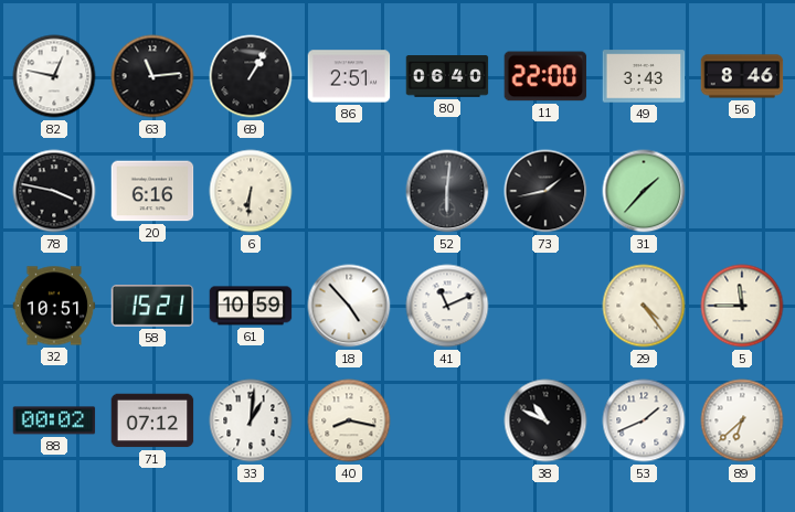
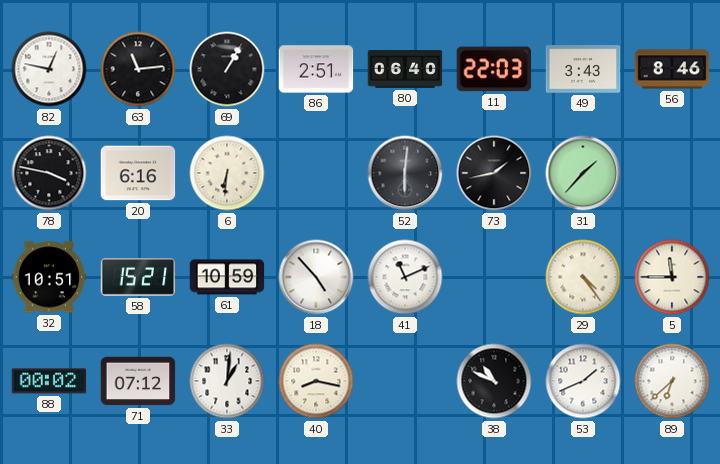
11: 22:00 -> 22:03
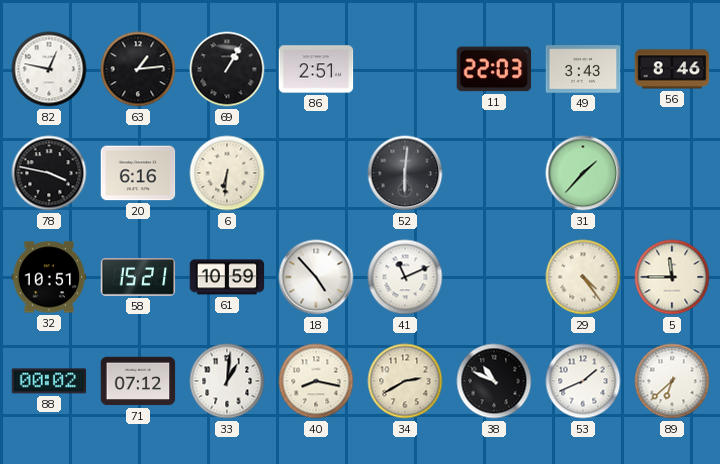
63: 11:14 -> 1:14
80: 06:40 -> none
73: 1:43 -> none
34: none -> 2:40
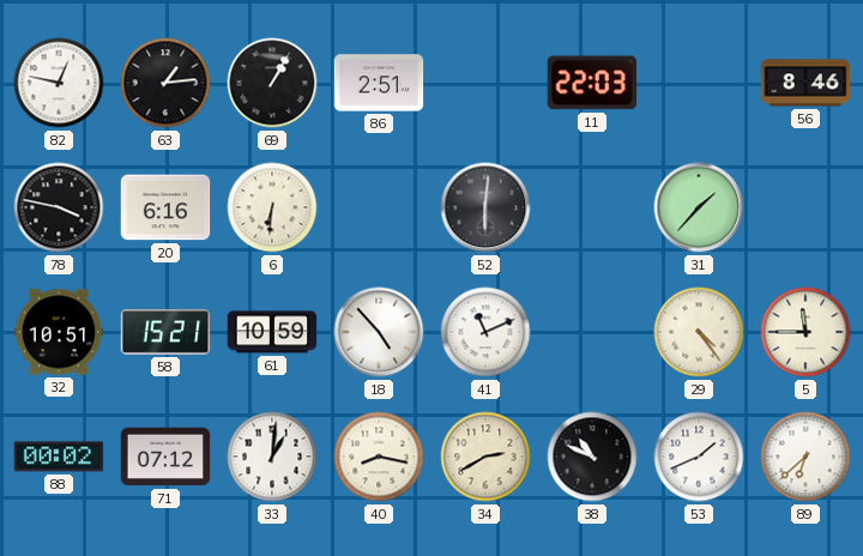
49: 3:43 -> none
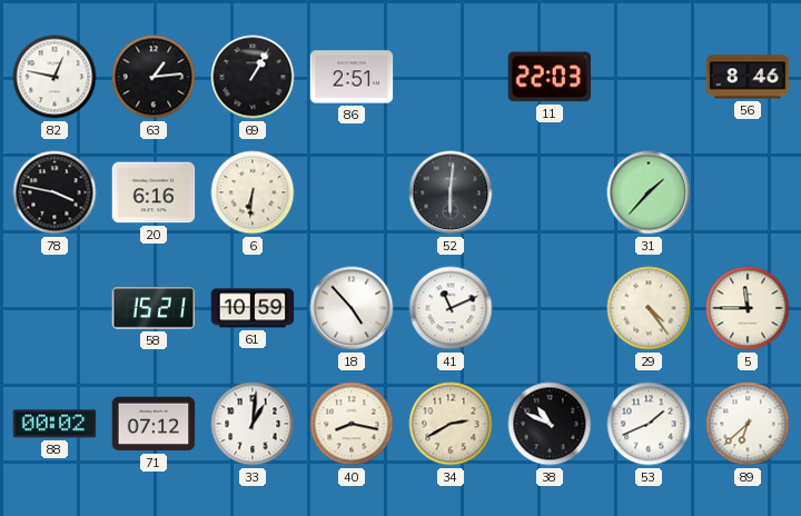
32: 10:51 -> none
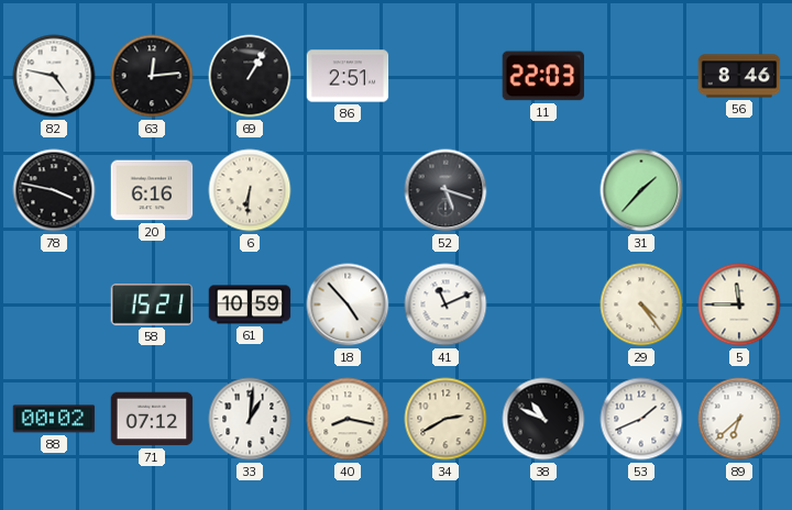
82: 12:47 -> 4:47
63: 1:14 -> 12:14
52: 6:01 -> 5:18
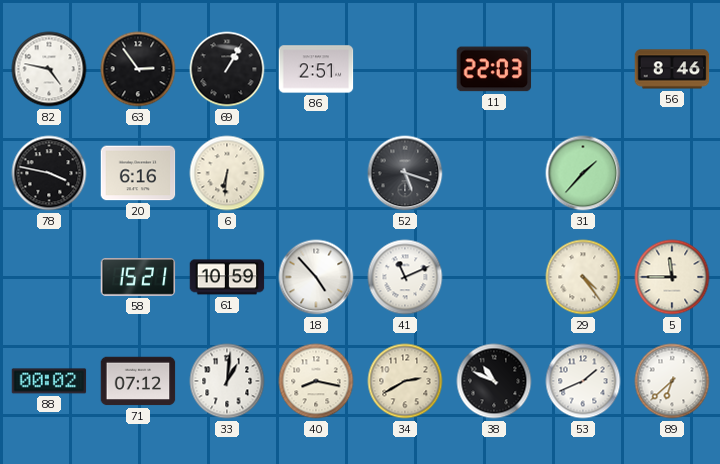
63: 12:14 -> 2:54
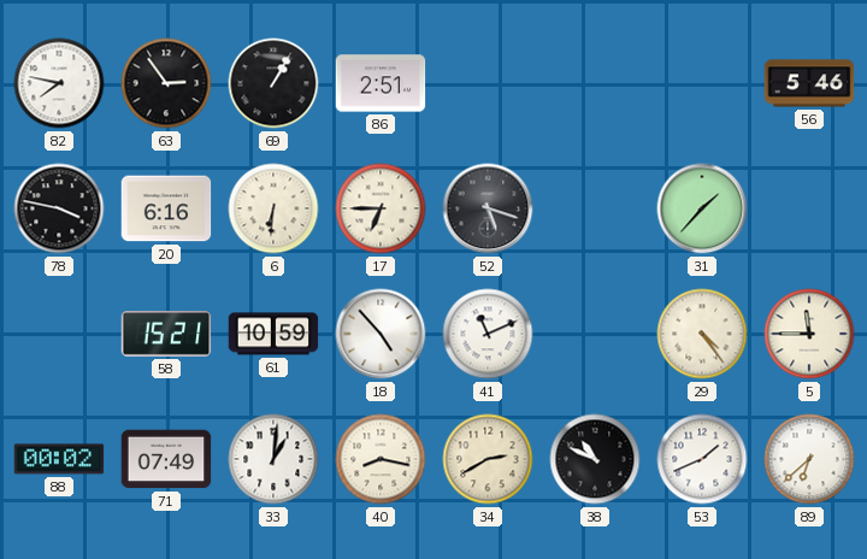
82: 4:47 -> 7:47
11: 22:03 -> none
56: 8:46 -> 5:46
17: none -> 6:45
71: 07:12 -> 07:49
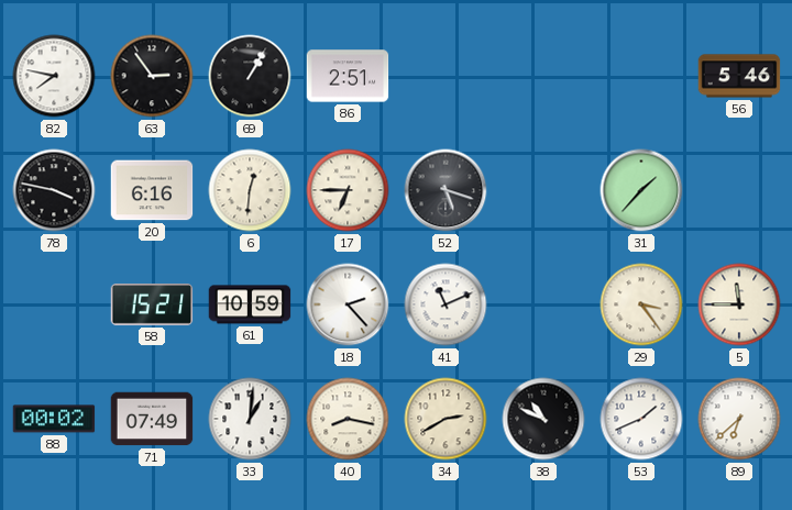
6: 6:31 -> 12:31
18: 4:53 -> 2:23
29: 4:24 -> 3:24
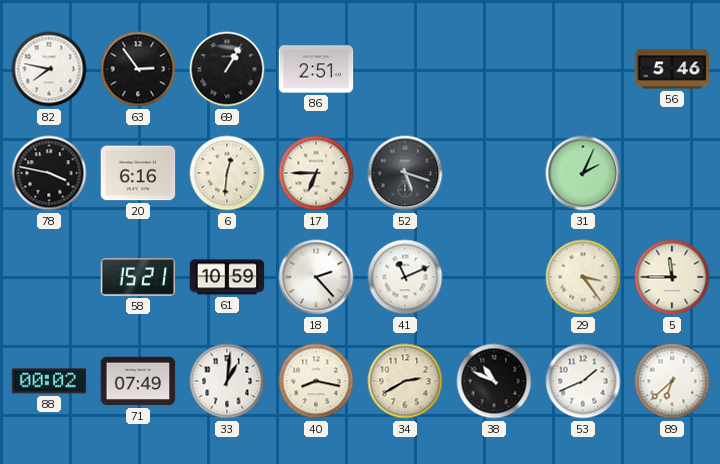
31: 1:37 -> 2:04
